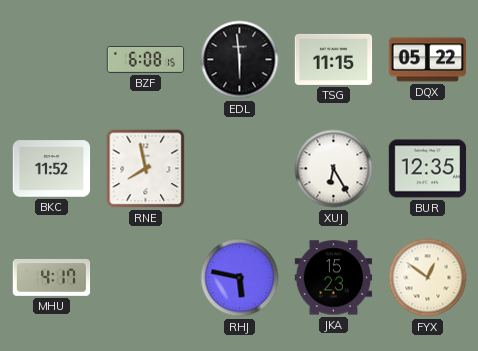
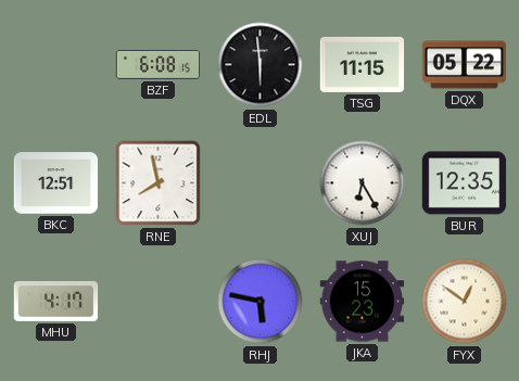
BKC: 11:52 -> 12:51
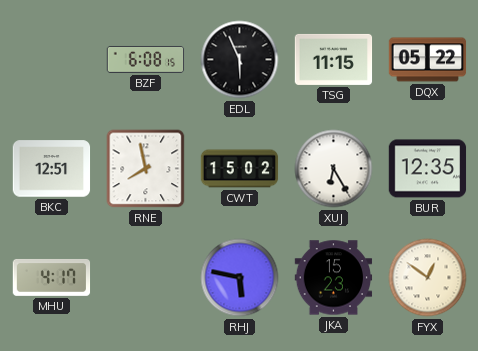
EDL: 5:59 -> 5:56
CWT: none -> 15:02
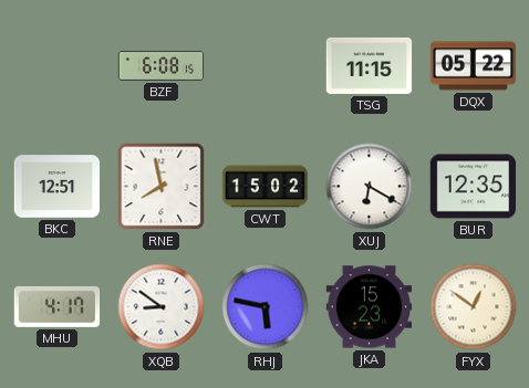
EDL: 5:56 -> none
XUJ: 6:25 -> 6:20
XQB: none -> 8:51
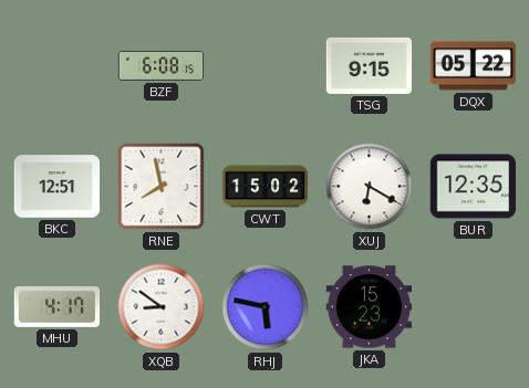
TSG: 11:15 -> 9:15
FYX: 12:51 -> none
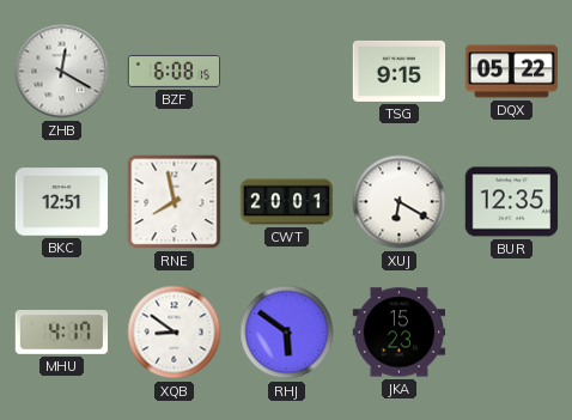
ZHB: none -> 12:20
CWT: 15:02 -> 20:01
RHJ: 5:47 -> 5:51
